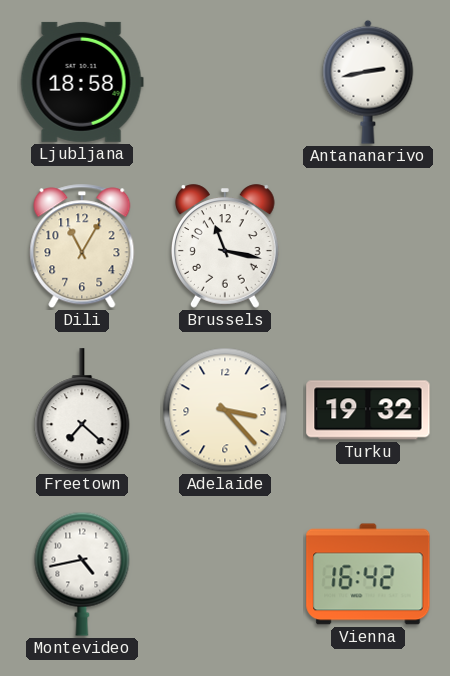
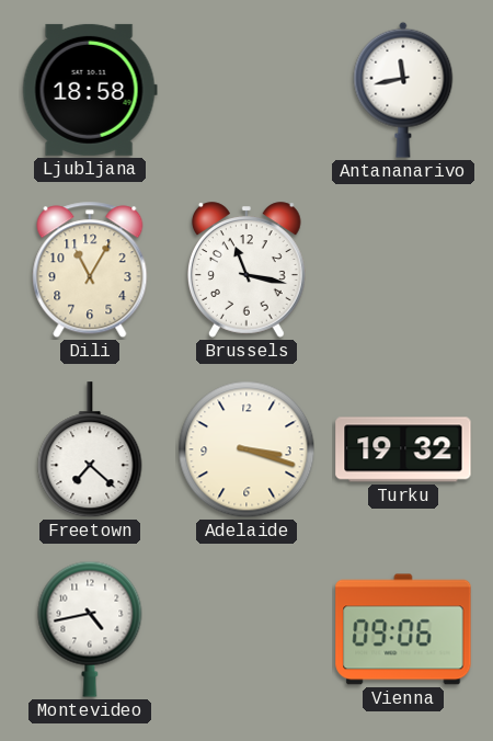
Antananarivo: 2:43 -> 11:43
Adelaide: 3:23 -> 3:18
Vienna: 16:42 -> 09:06
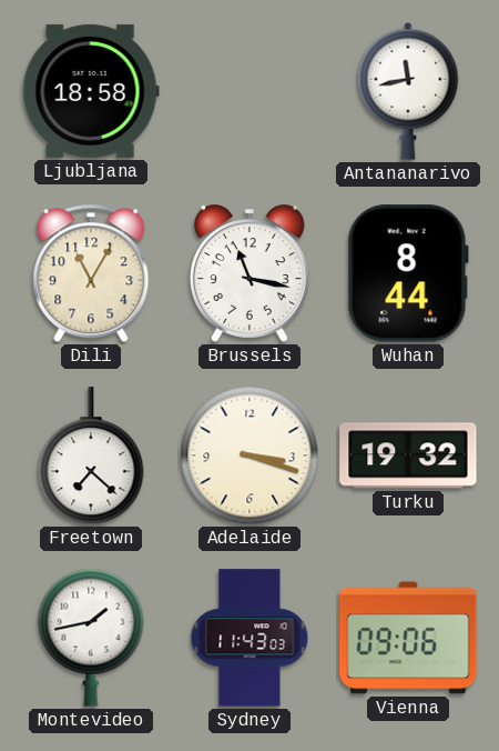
Wuhan: none -> 8:44
Montevideo: 4:43 -> 1:43
Sydney: none -> 11:43
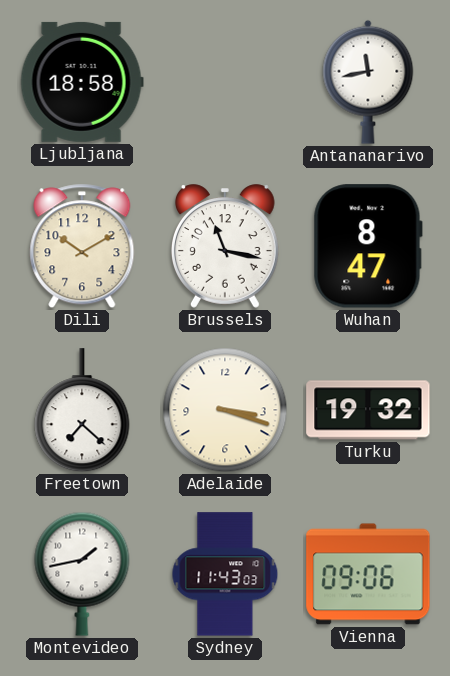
Dili: 11:05 -> 10:10
Wuhan: 8:44 -> 8:47
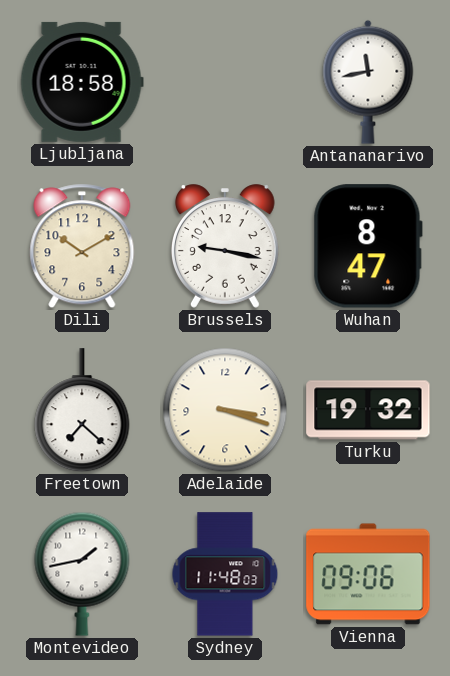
Brussels: 11:17 -> 9:17
Sydney: 11:43 -> 11:48
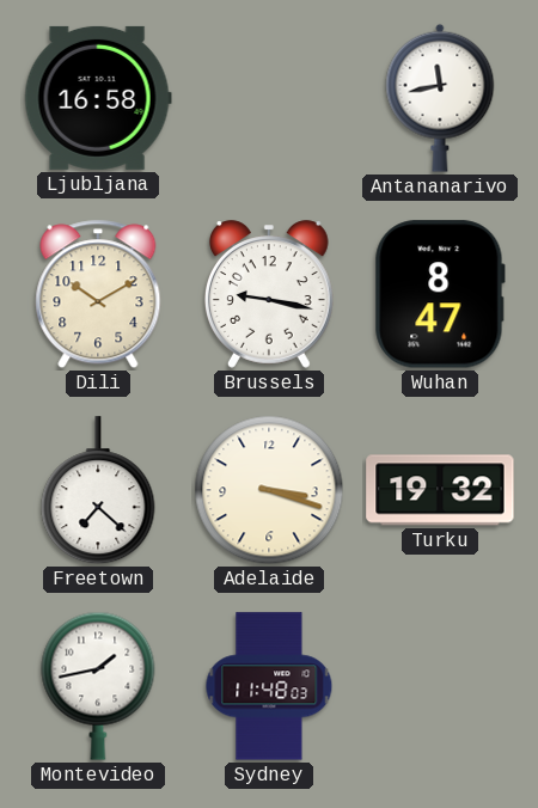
Ljubljana: 18:58 -> 16:58
Vienna: 09:06 -> none
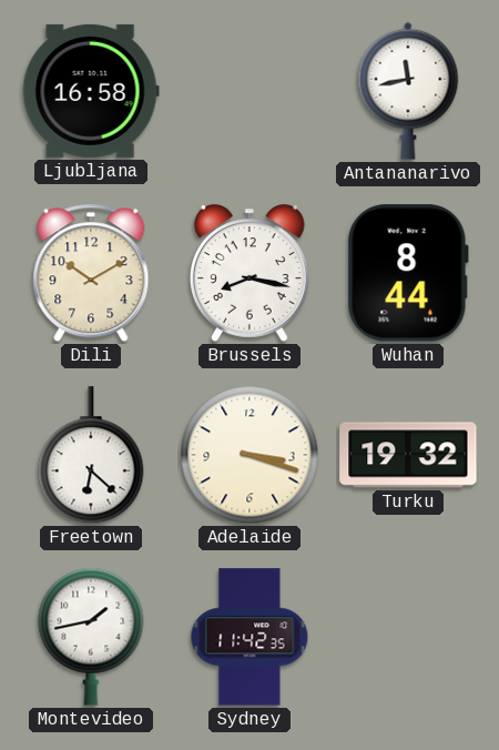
Brussels: 9:17 -> 8:17
Wuhan: 8:47 -> 8:44
Freetown: 7:22 -> 6:22
Sydney: 11:48 -> 11:42
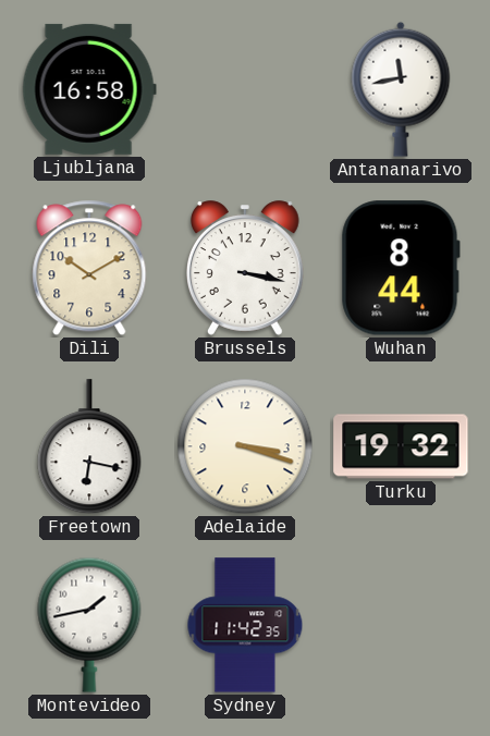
Brussels: 8:17 -> 3:17
Freetown: 6:22 -> 6:17
